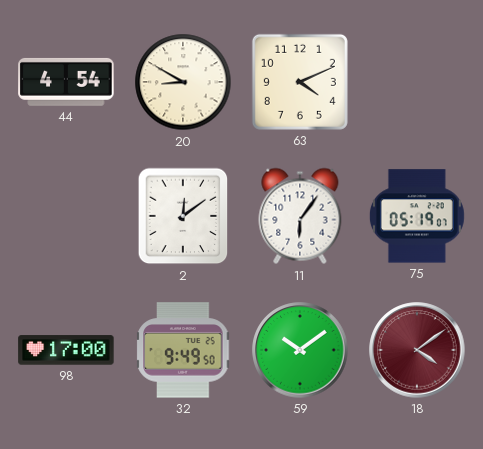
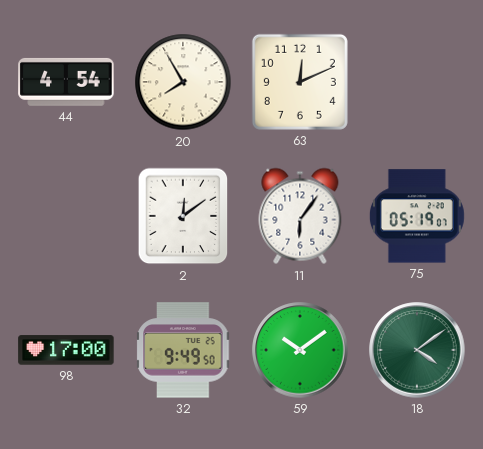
20: 8:50 -> 7:55
63: 4:11 -> 12:11
18 dial: burgundy -> green
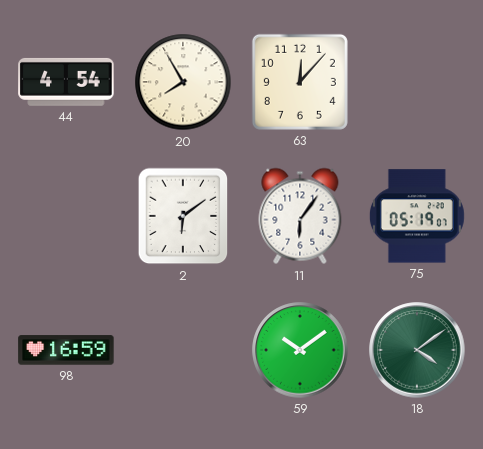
63: 12:11 -> 12:07
2: 12:09 -> 6:09
98: 17:00 -> 16:59
32: 9:49 -> none
